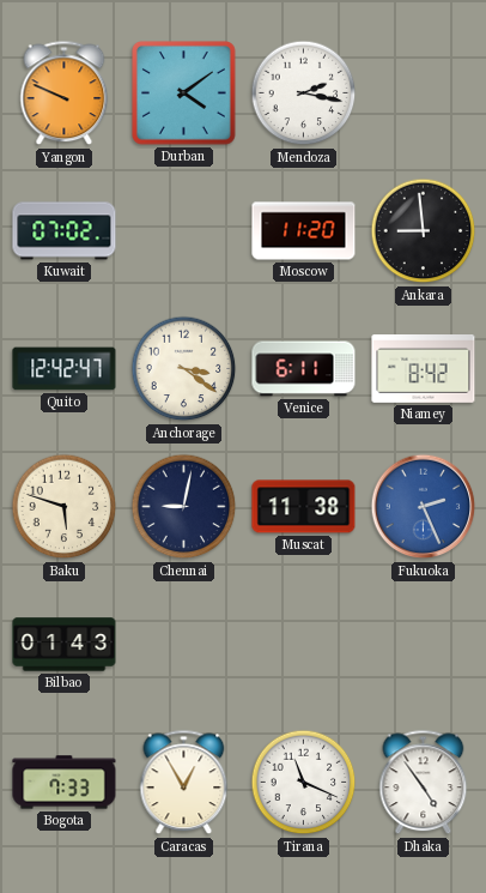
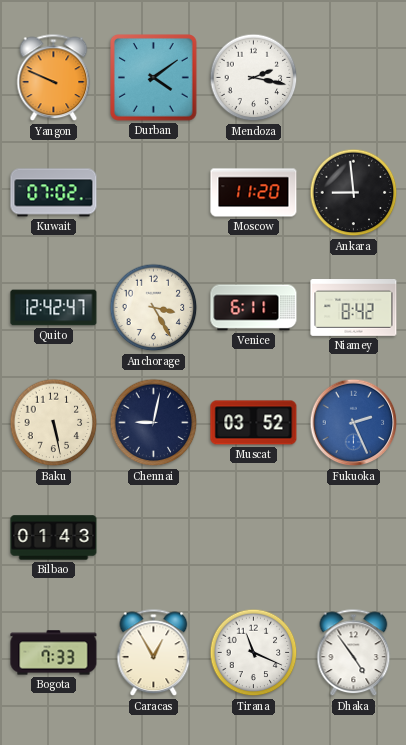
Anchorage: 3:21 -> 3:25
Baku: 5:48 -> 5:28
Muscat: 11:38 -> 03:52
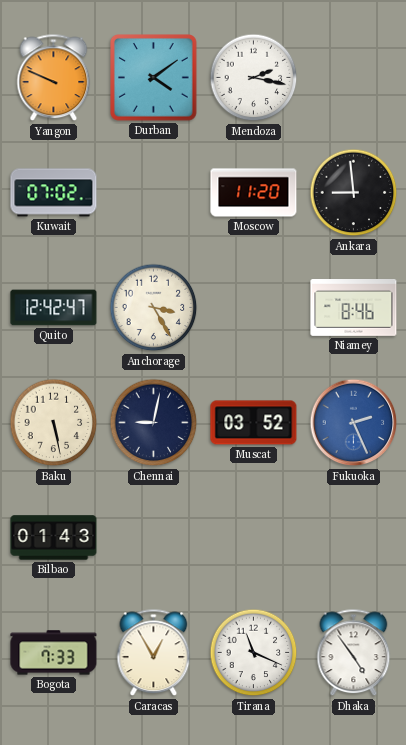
Venice: 6:11 -> none
Niamey: 8:42 -> 8:46
